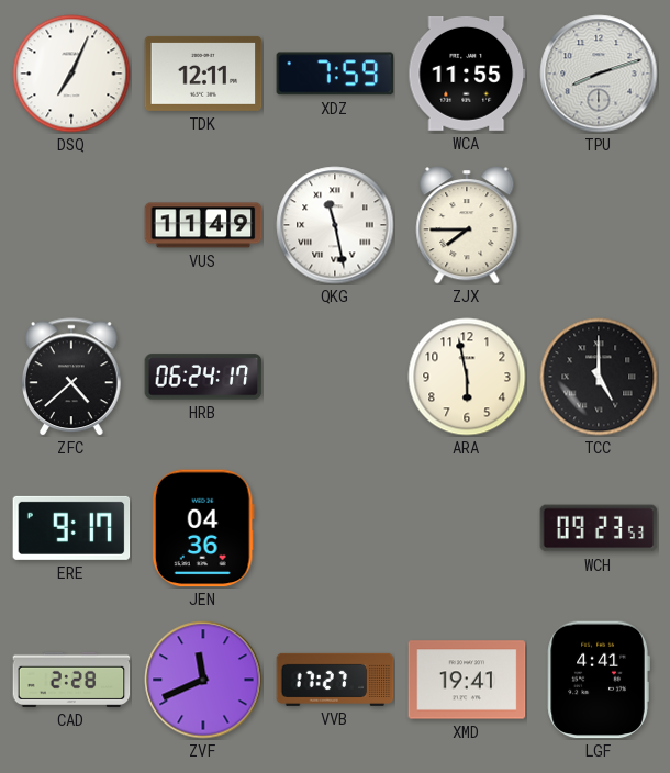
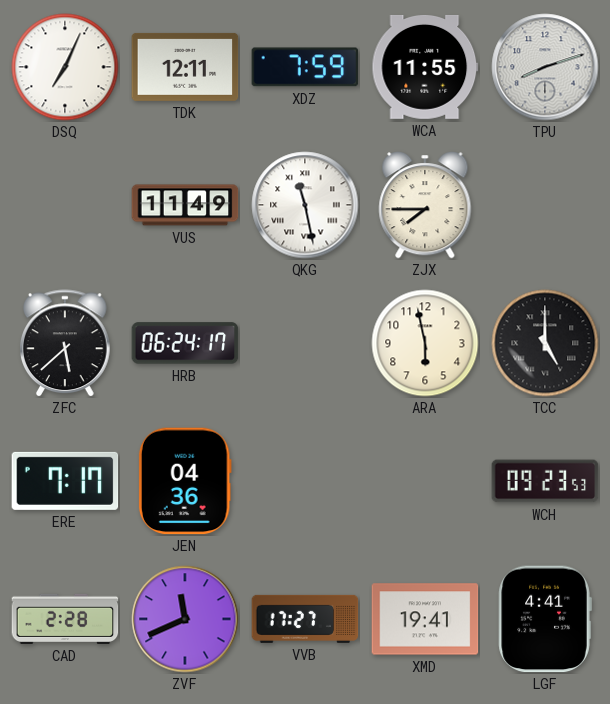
ZFC: 4:38 -> 5:38
ERE: 9:17 -> 7:17
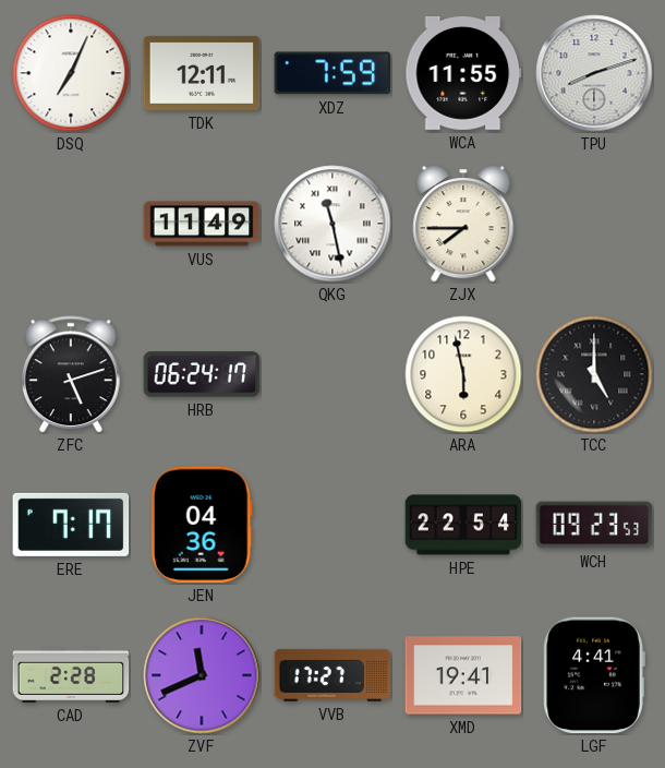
ZFC: 5:38 -> 5:12
HPE: none -> 22:54
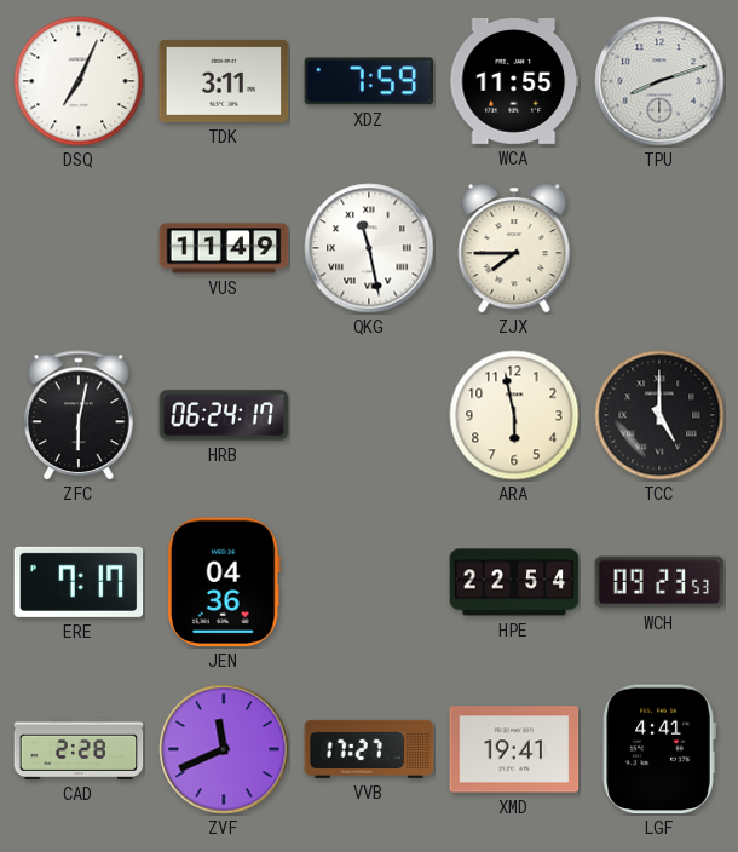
TDK: 12:11 -> 3:11
ZFC: 5:12 -> 6:02
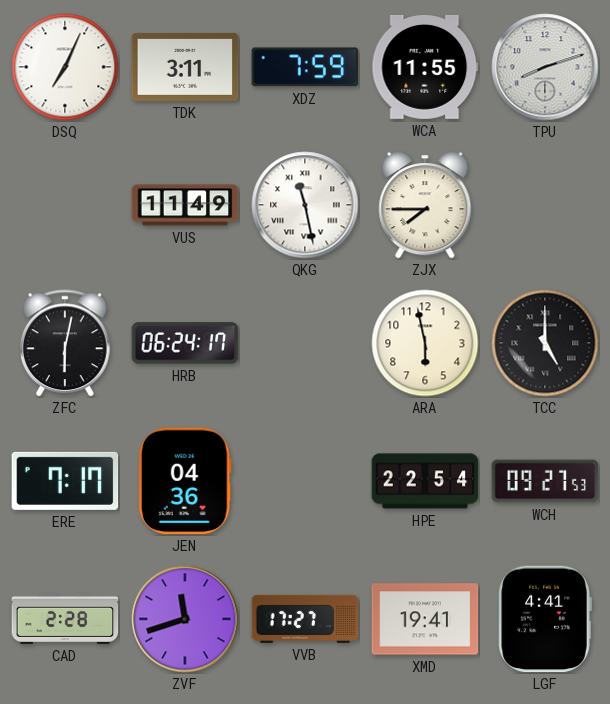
WCH: 09:23 -> 09:27
ZVF: 11:41 -> 11:42
